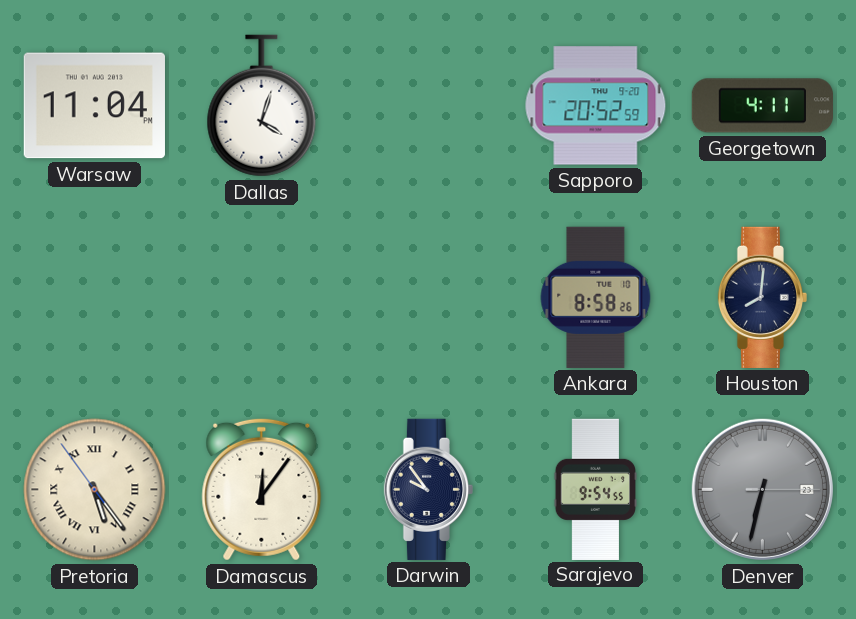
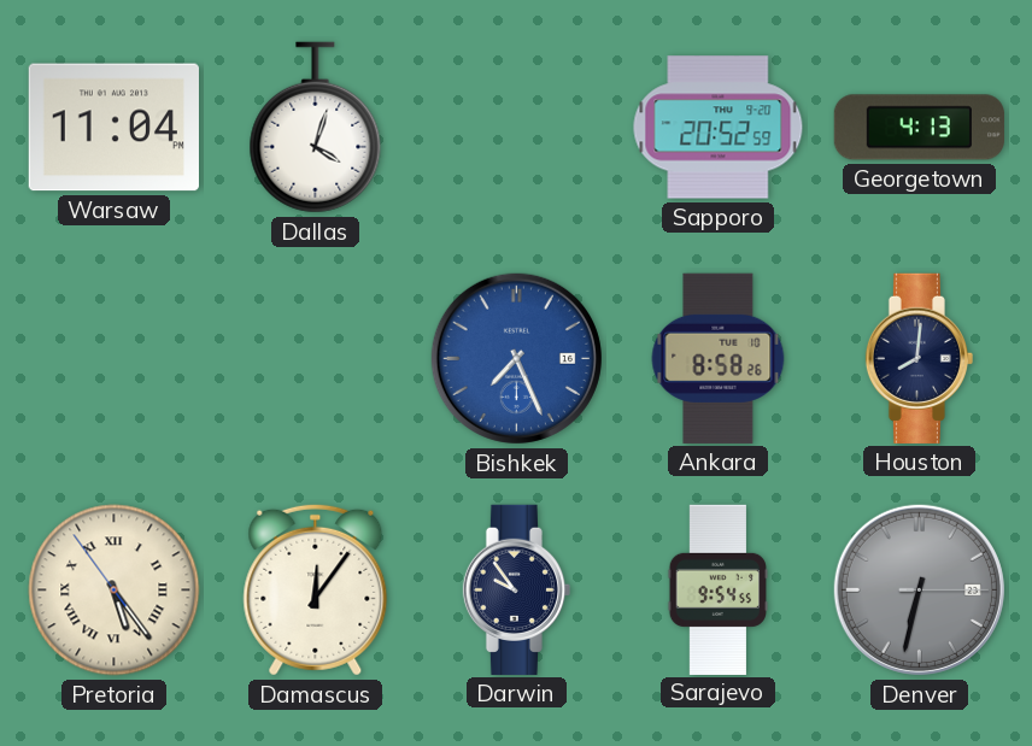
Georgetown: 4:11 -> 4:13
Bishkek: none -> 7:26
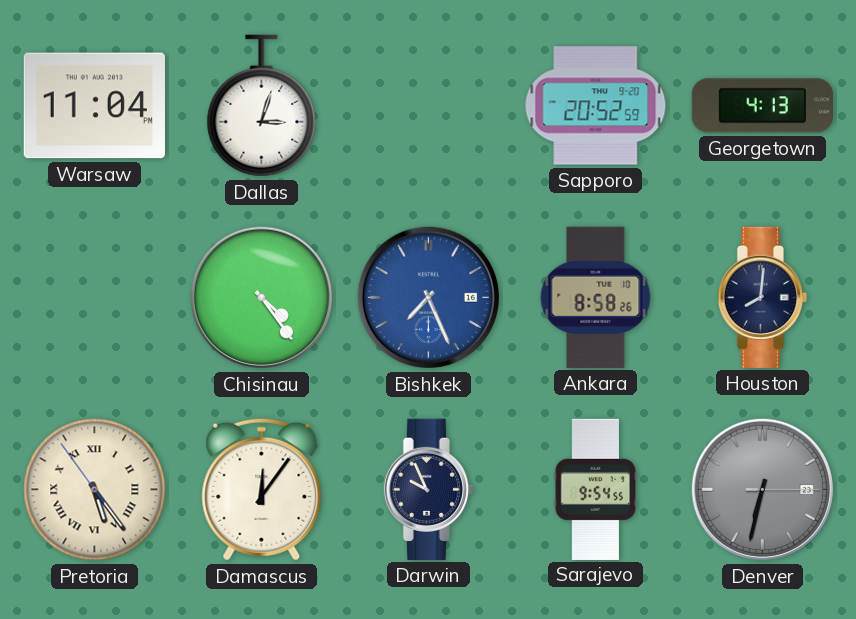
Dallas: 4:03 -> 3:03
Chisinau: none -> 4:24
Darwin: 9:54 -> 9:56
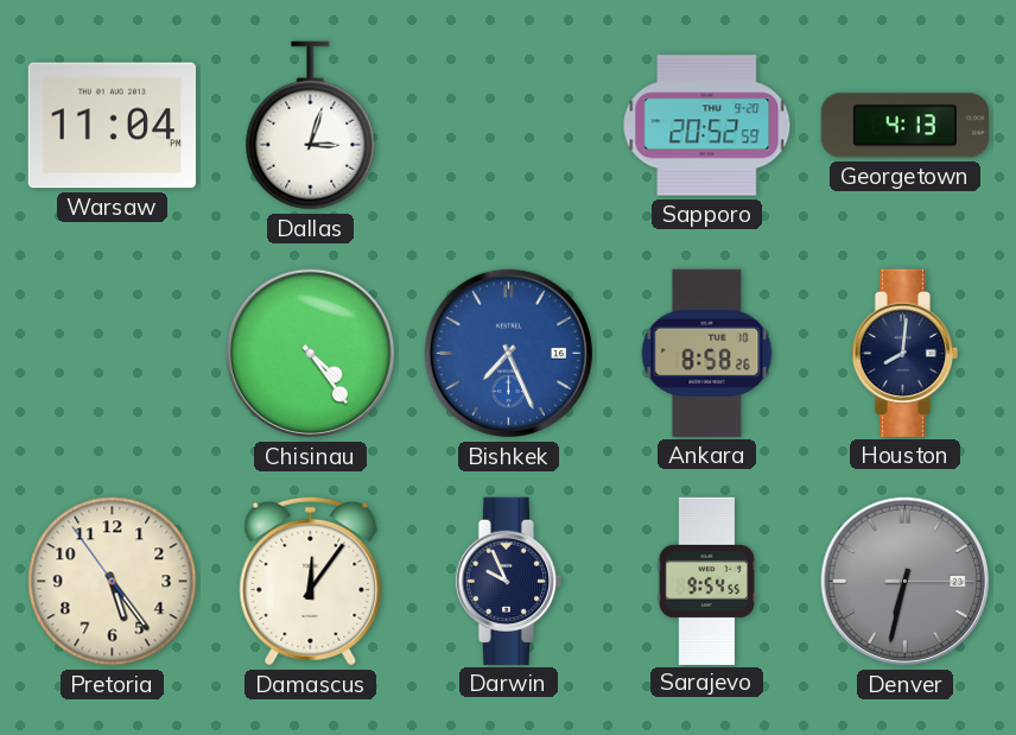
Pretoria numerals: Roman -> Arabic
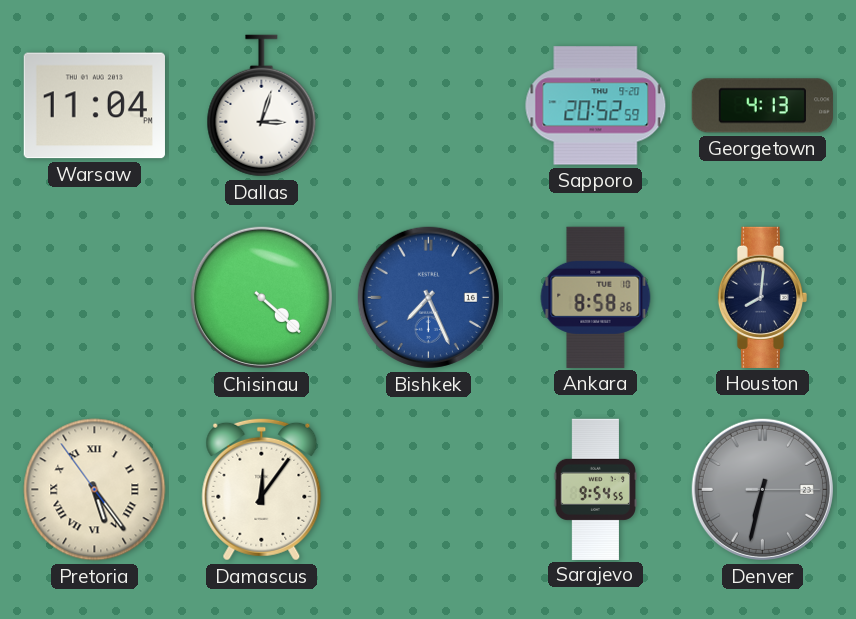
Chisinau: 4:24 -> 4:22
Pretoria numerals: Arabic -> Roman
Darwin: 9:56 -> none
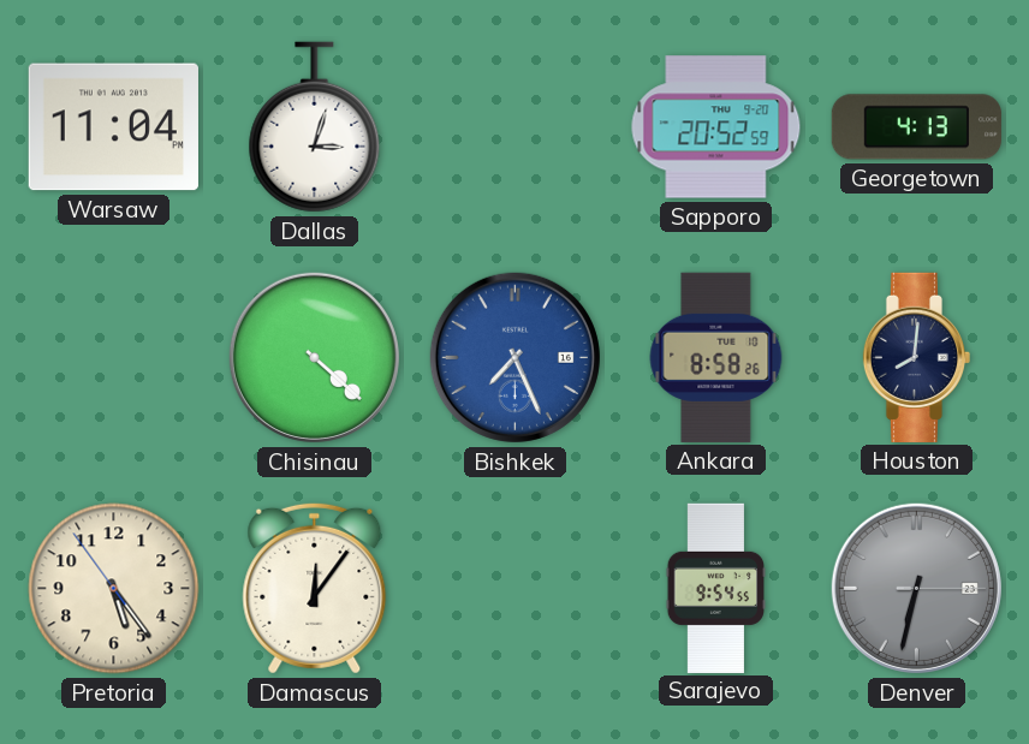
Pretoria numerals: Roman -> Arabic
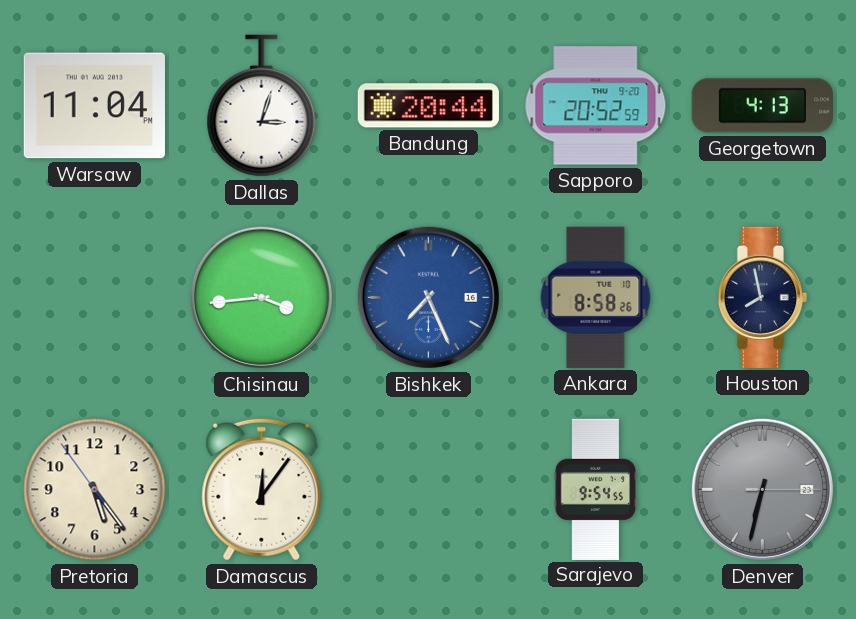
Bandung: none -> 20:44
Chisinau: 4:22 -> 3:44
Houston: 8:01 -> 7:58
